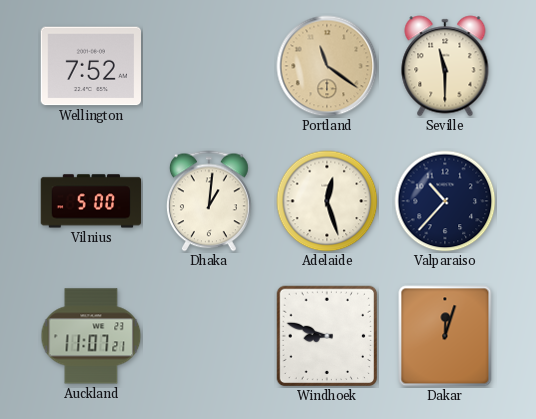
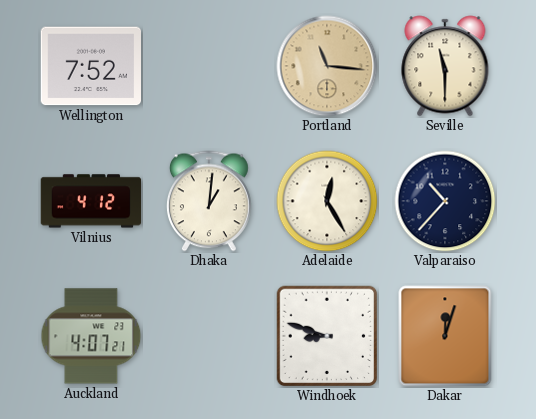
Portland: 11:21 -> 11:16
Vilnius: 5:00 -> 4:12
Adelaide: 12:27 -> 12:25
Auckland: 11:07 -> 4:07
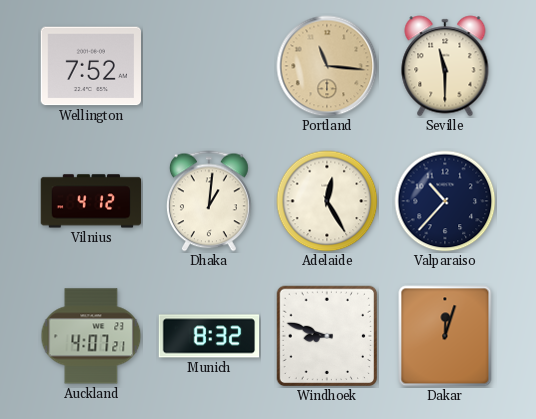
Munich: none -> 8:32
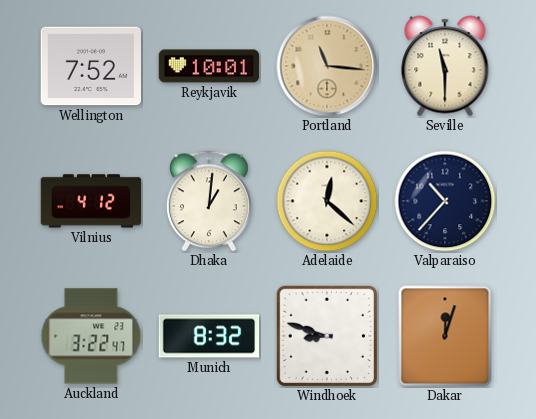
Reykjavik: none -> 10:01
Adelaide: 12:25 -> 12:22
Auckland: 4:07 -> 3:22
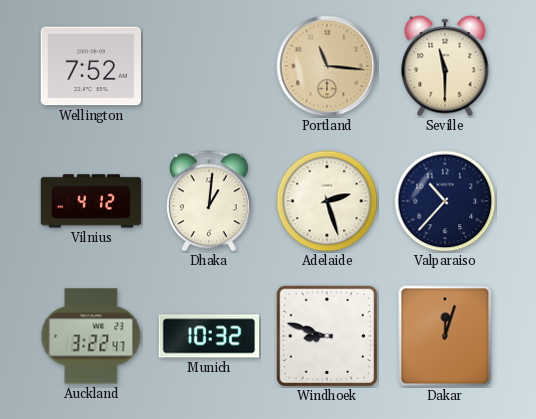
Reykjavik: 10:01 -> none
Adelaide: 12:22 -> 2:27
Munich: 8:32 -> 10:32
